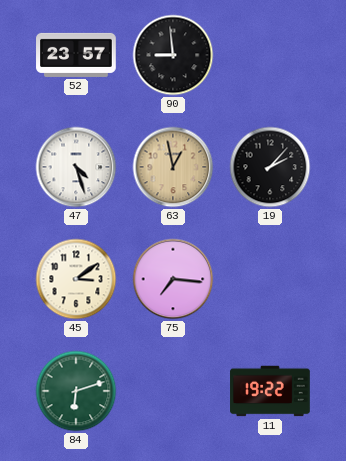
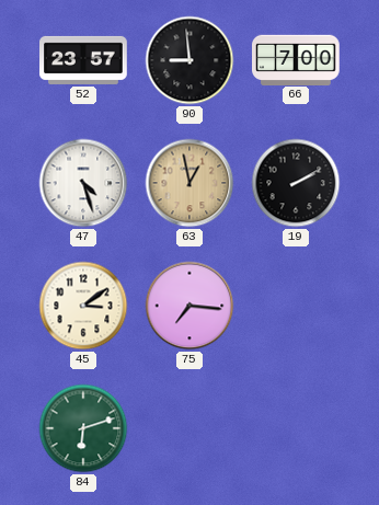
66: none -> 7:00
19: 2:07 -> 2:10
11: 19:22 -> none
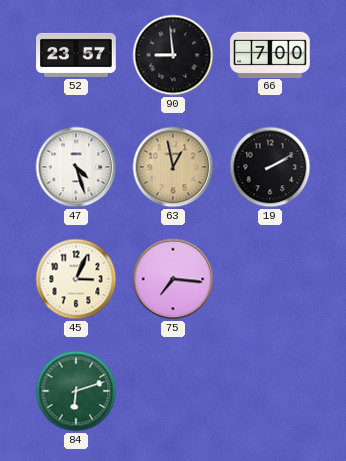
45: 3:09 -> 3:04
